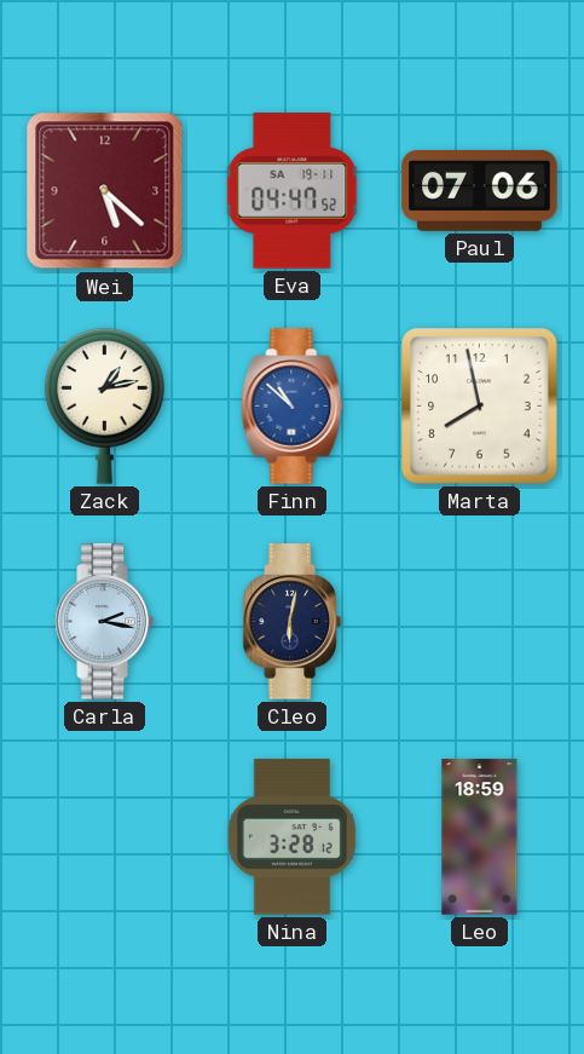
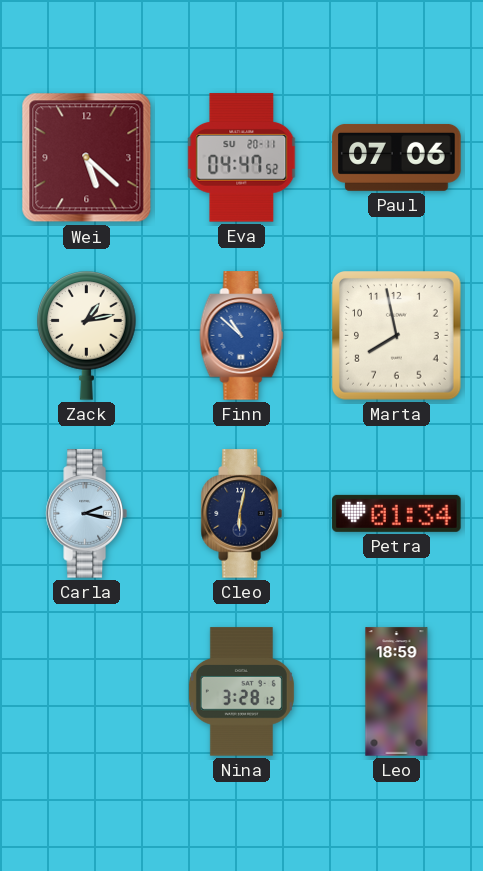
Eva date: SA 19-11 -> SU 20-11
Petra: none -> 01:34
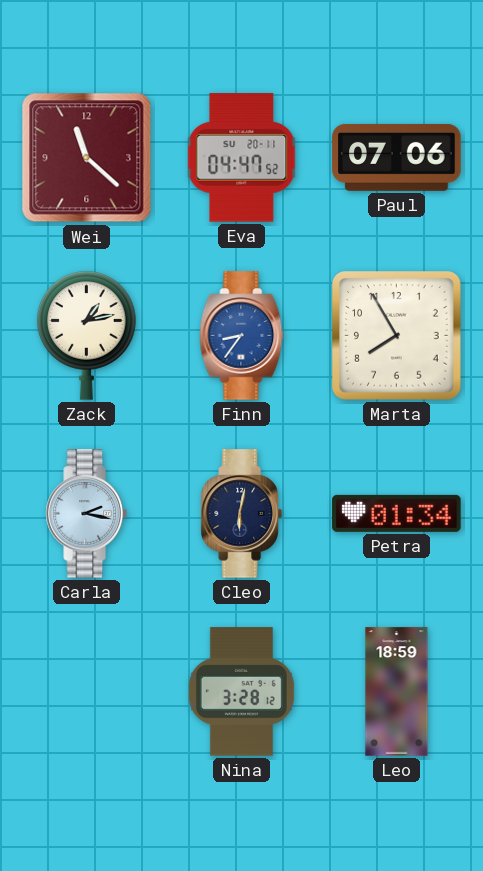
Wei: 5:22 -> 11:22
Finn: 10:52 -> 8:36
Marta: 7:58 -> 7:55
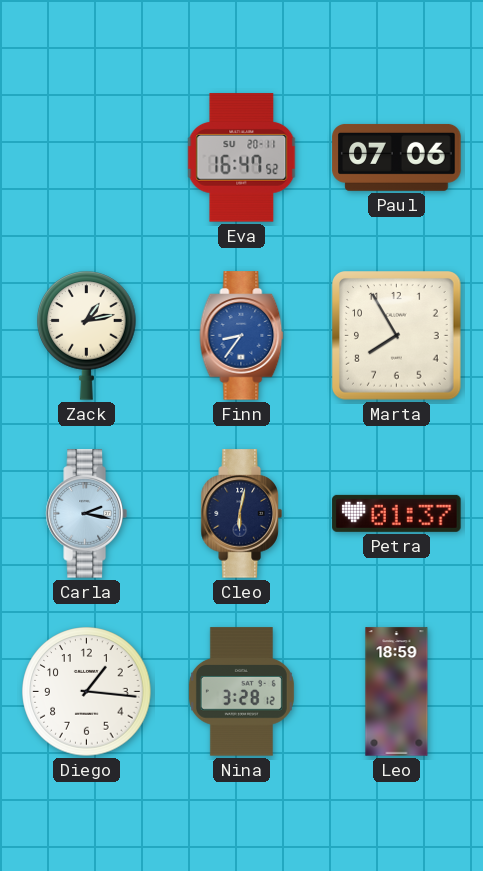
Wei: 11:22 -> none
Eva: 04:47 -> 16:47
Petra: 01:34 -> 01:37
Diego: none -> 1:16
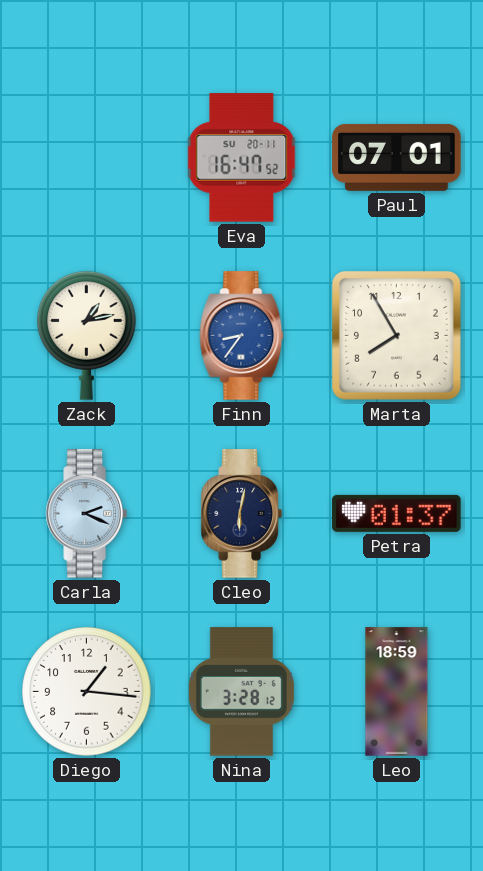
Paul: 07:06 -> 07:01
Carla: 2:17 -> 2:19
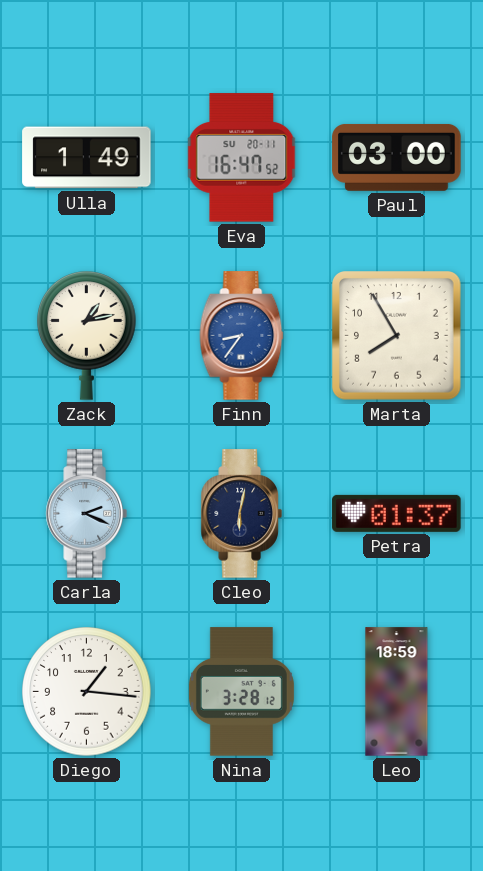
Ulla: none -> 1:49
Paul: 07:01 -> 03:00
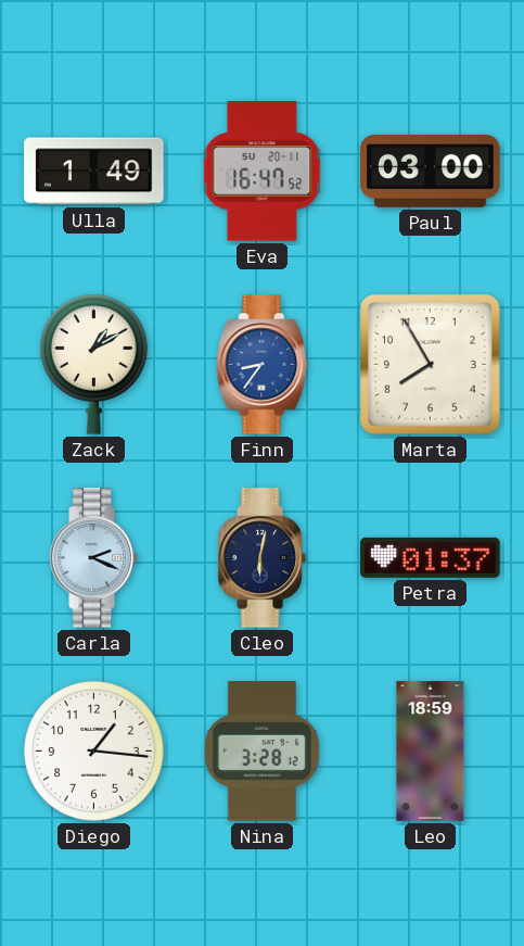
Zack: 1:13 -> 1:10
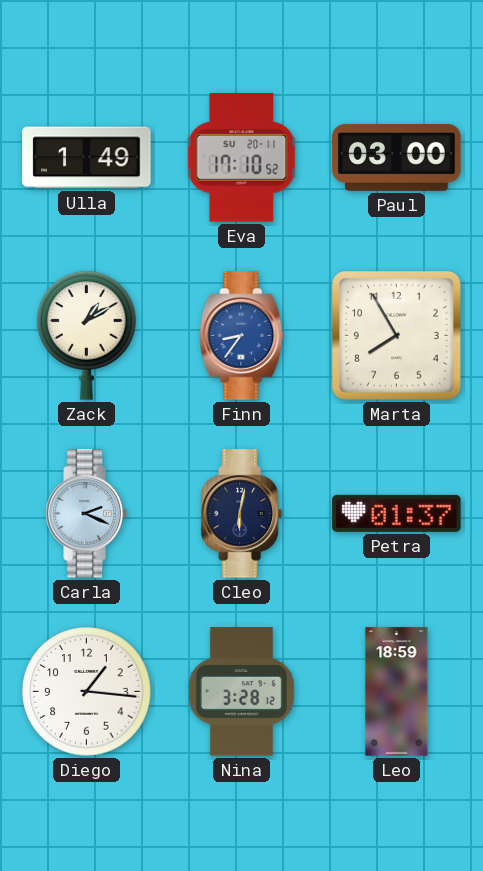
Eva: 16:47 -> 17:10
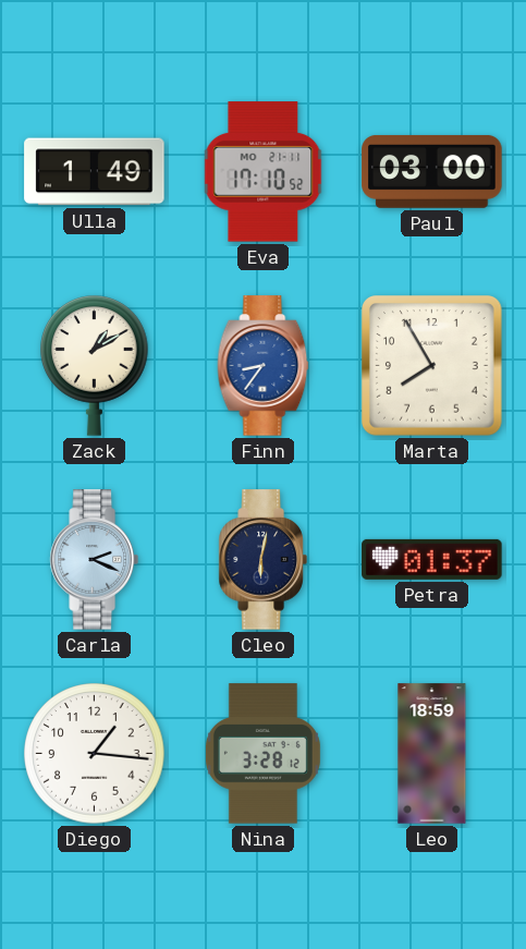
Eva date: SU 20-11 -> MO 21-11
